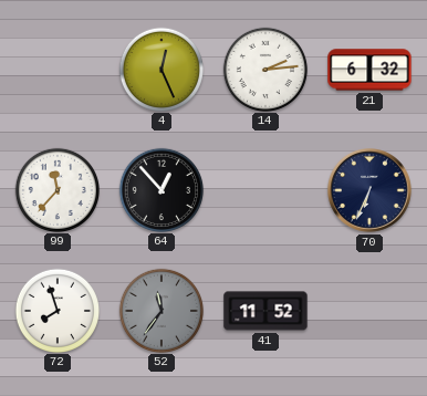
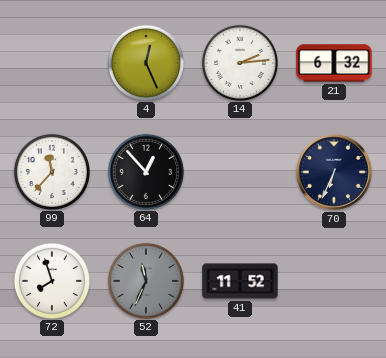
52: 11:36 -> 11:34
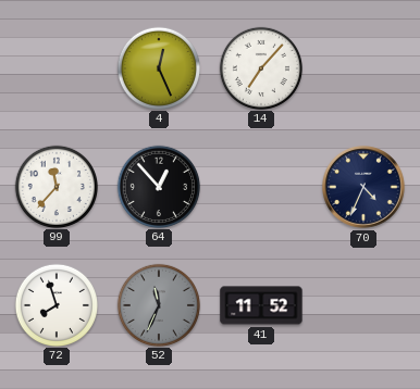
14: 2:14 -> 7:07
21: 6:32 -> none
70: 6:34 -> 4:34
